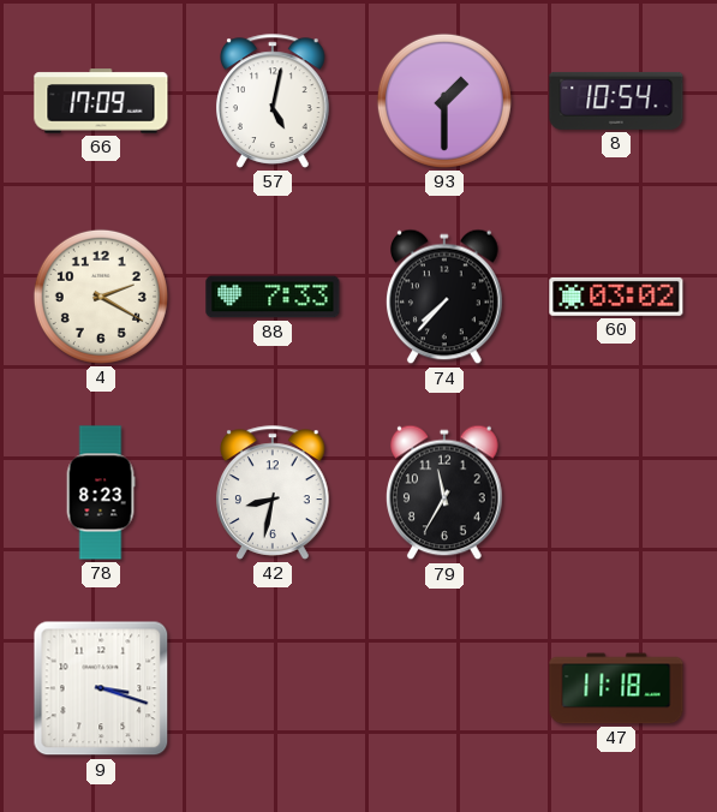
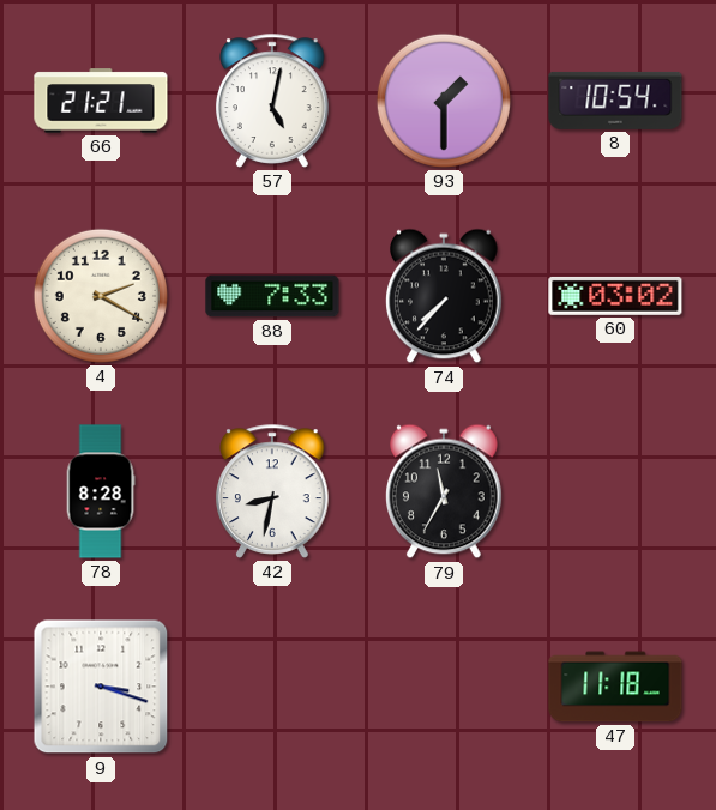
66: 17:09 -> 21:21
78: 8:23 -> 8:28
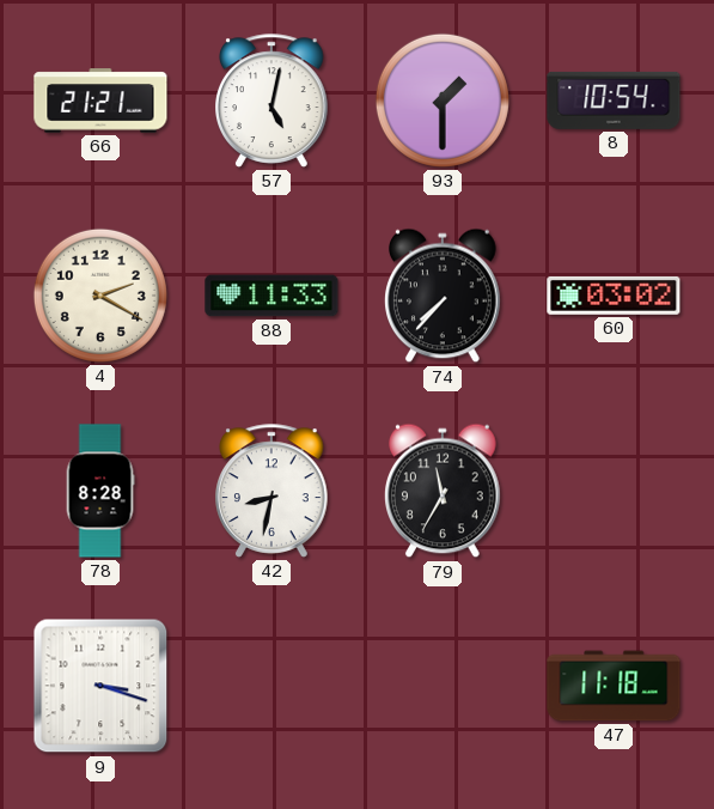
88: 7:33 -> 11:33
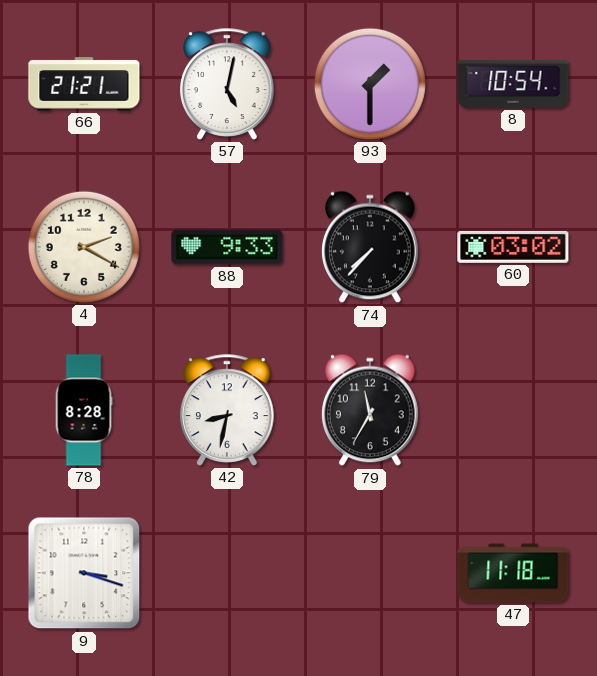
88: 11:33 -> 9:33
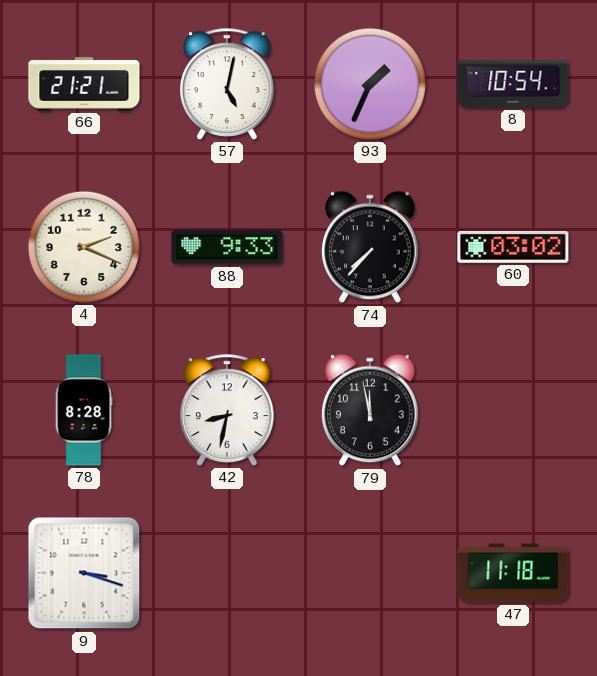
93: 1:30 -> 1:34
4: 2:20 -> 2:19
79: 11:35 -> 11:58
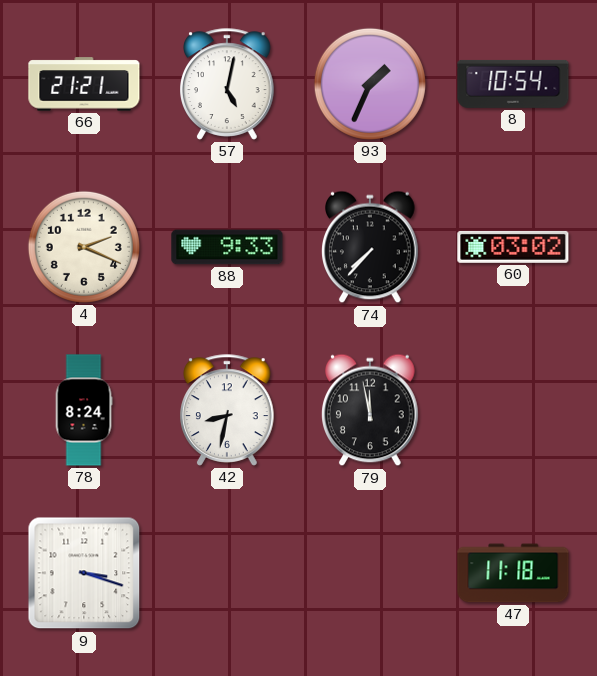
78: 8:28 -> 8:24
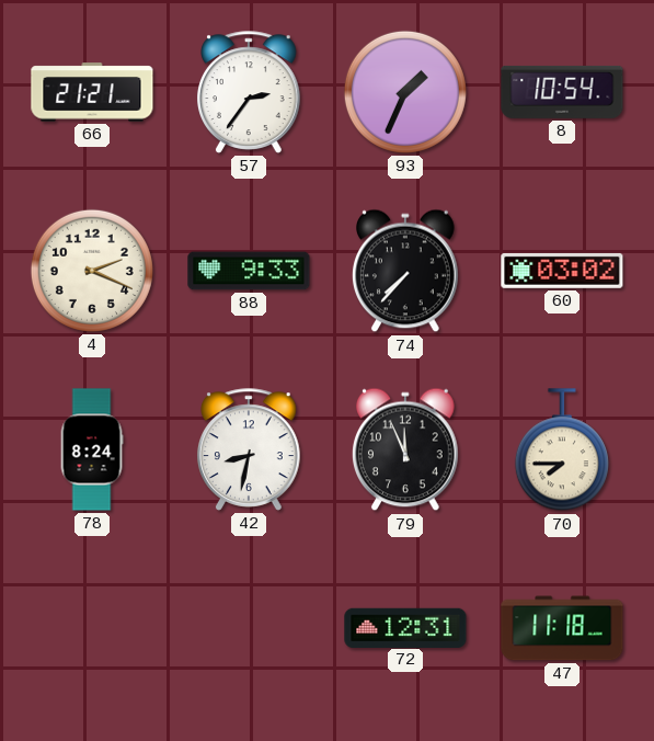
57: 5:02 -> 2:36
79: 11:58 -> 11:56
70: none -> 7:45
9: 3:18 -> none
72: none -> 12:31
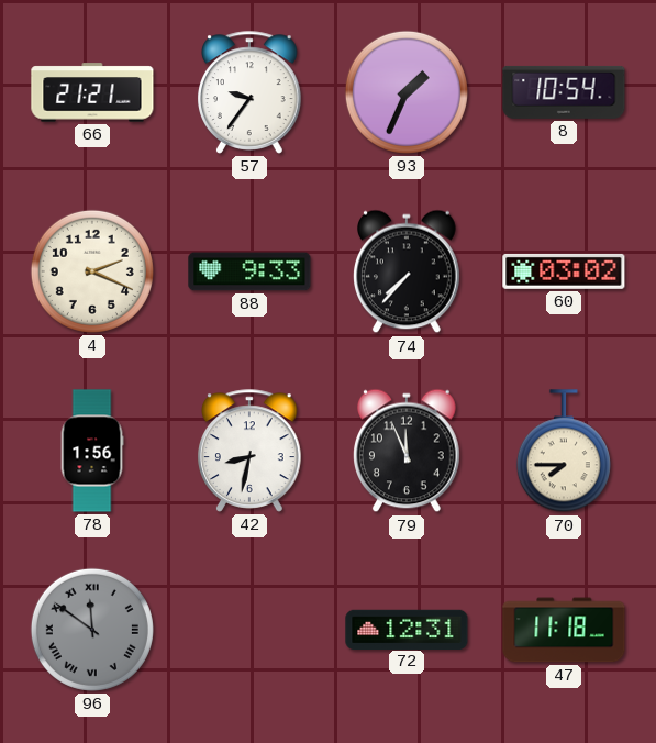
57: 2:36 -> 9:36
78: 8:24 -> 1:56
96: none -> 11:51
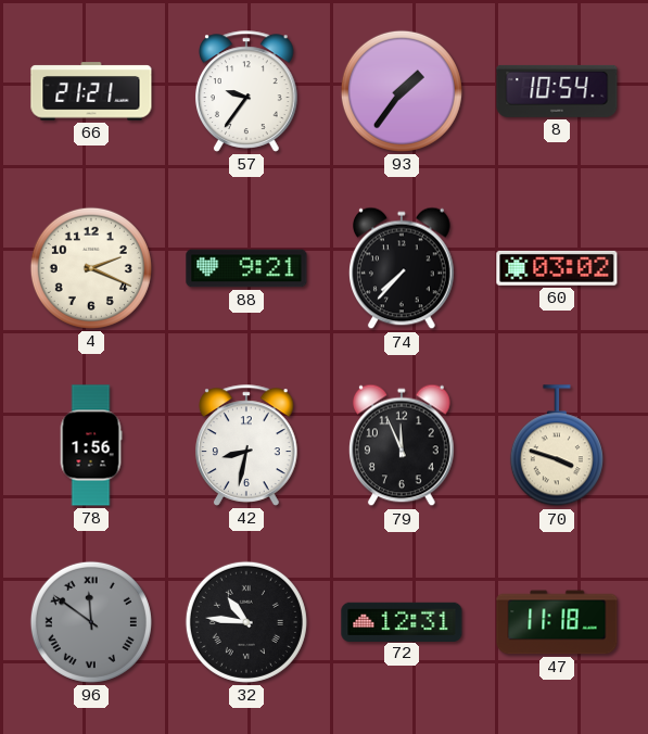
93: 1:34 -> 1:36
88: 9:33 -> 9:21
70: 7:45 -> 3:48
32: none -> 10:46
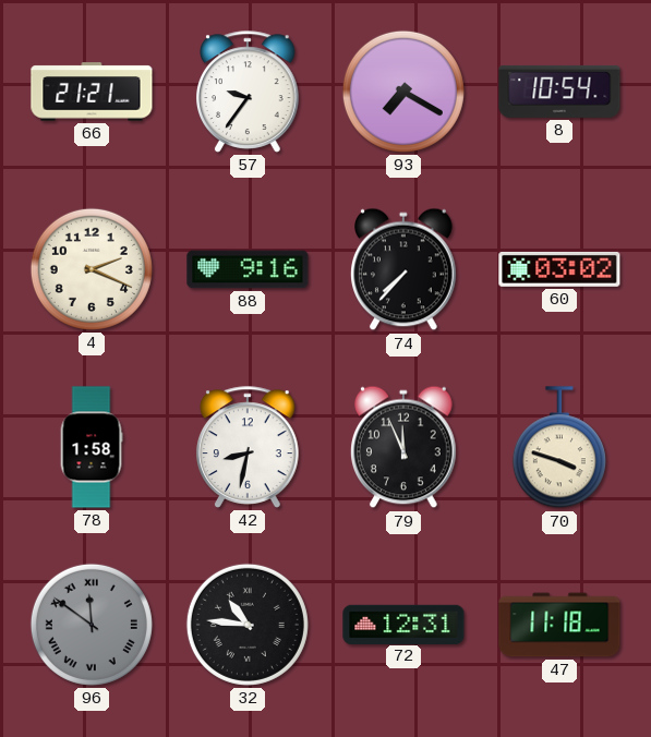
93: 1:36 -> 7:20
88: 9:21 -> 9:16
78: 1:56 -> 1:58
